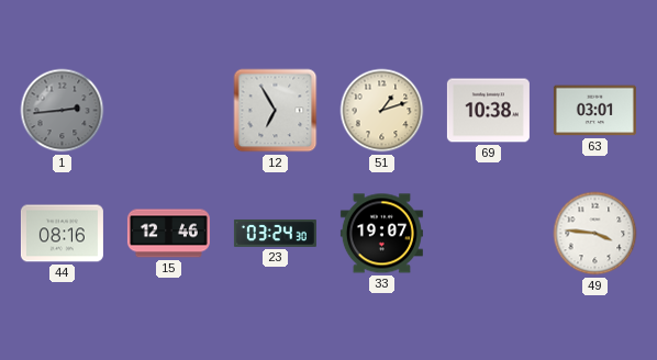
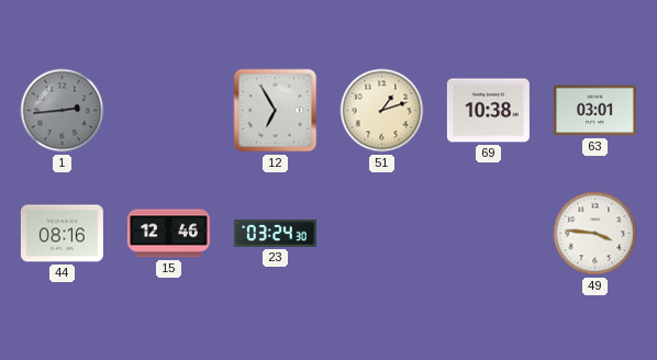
33: 19:07 -> none
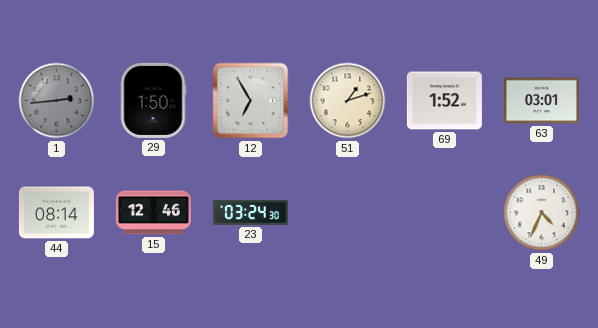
29: none -> 1:50
69: 10:38 -> 1:52
44: 08:16 -> 08:14
49: 3:46 -> 4:34
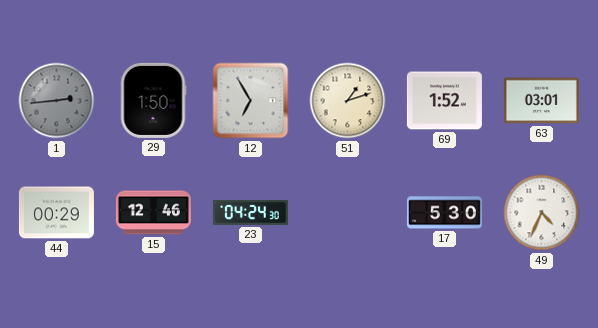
44: 08:14 -> 00:29
23: 03:24 -> 04:24
17: none -> 5:30
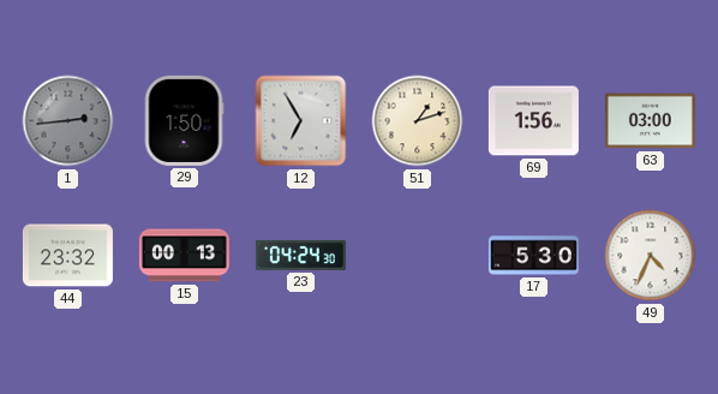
69: 1:52 -> 1:56
63: 03:01 -> 03:00
44: 00:29 -> 23:32
15: 12:46 -> 00:13
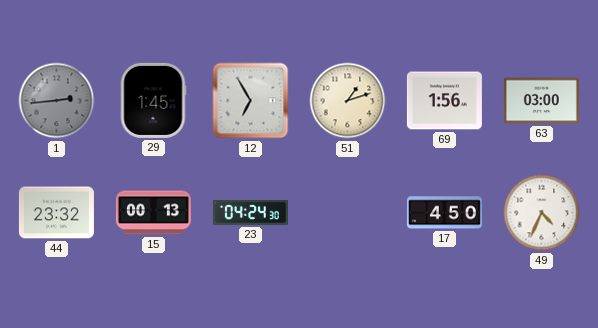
29: 1:50 -> 1:45
17: 5:30 -> 4:50
